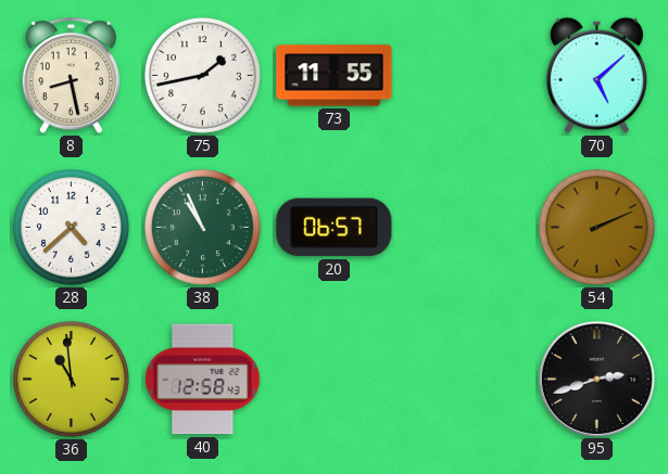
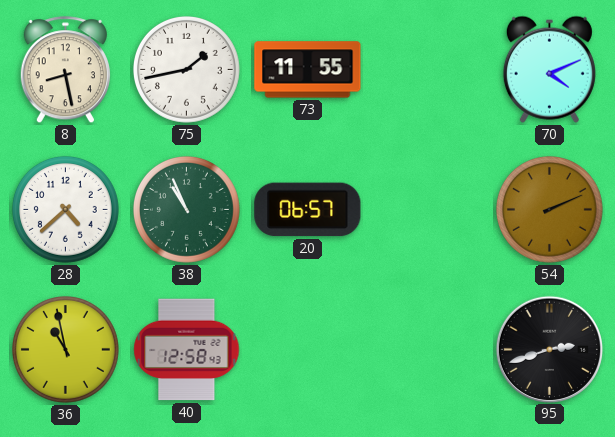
70: 5:08 -> 4:11
36: 10:59 -> 10:58
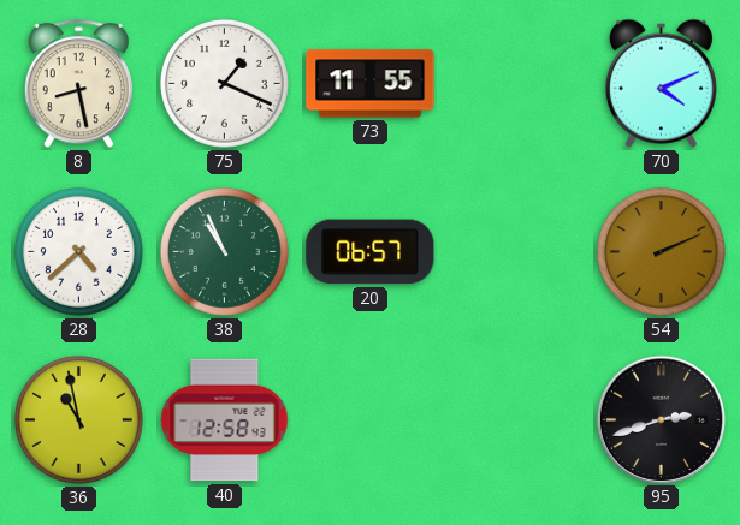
75: 1:43 -> 1:19
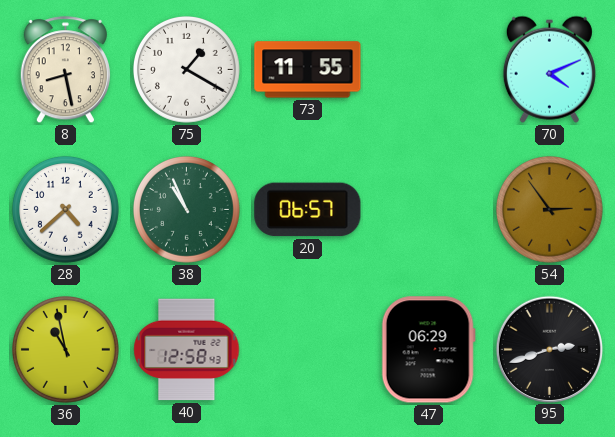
75: 1:19 -> 1:20
54: 2:11 -> 2:54
47: none -> 06:29
